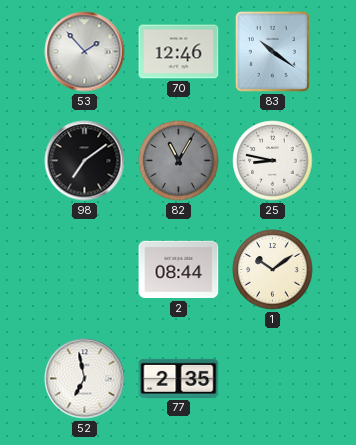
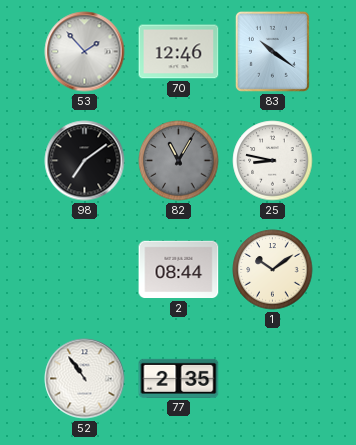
52: 6:58 -> 10:54
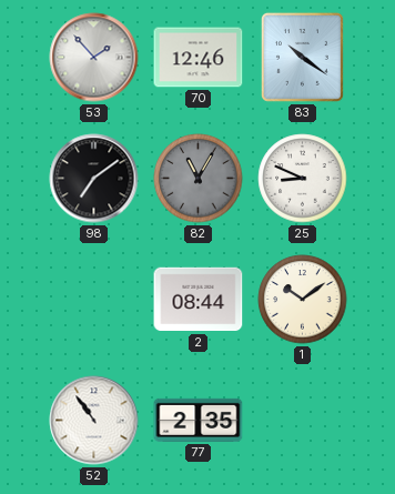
25: 8:47 -> 8:49
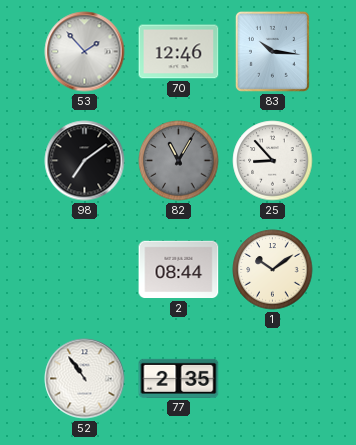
83: 10:21 -> 10:16
25: 8:49 -> 8:53
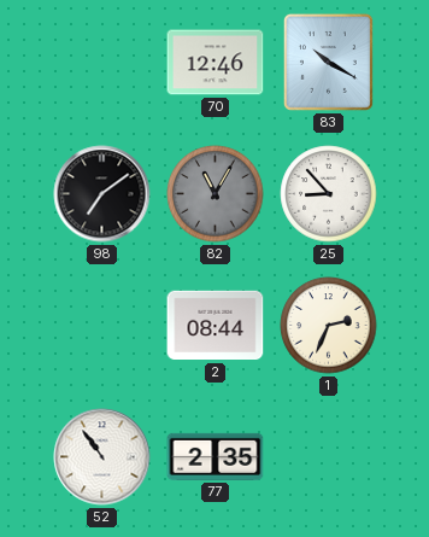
53: 1:53 -> none
83: 10:16 -> 10:20
1: 10:09 -> 2:34
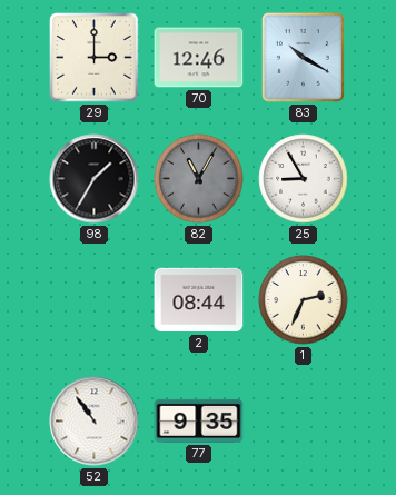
29: none -> 3:00
98: 7:09 -> 1:35
25: 8:53 -> 8:55
77: 2:35 -> 9:35
